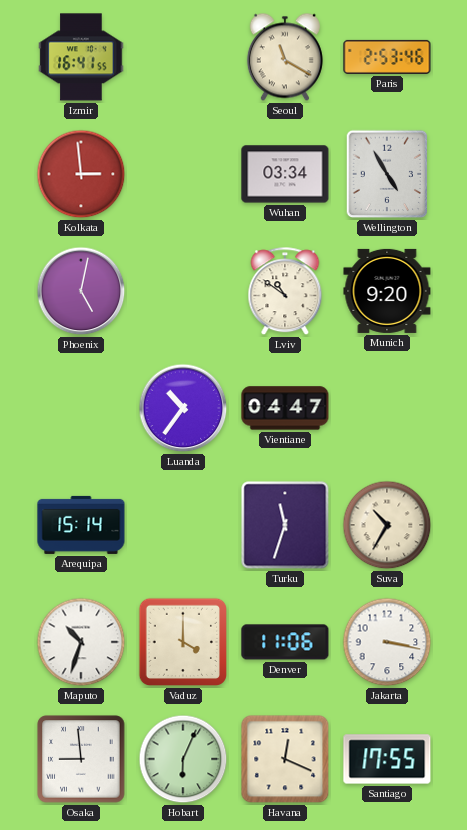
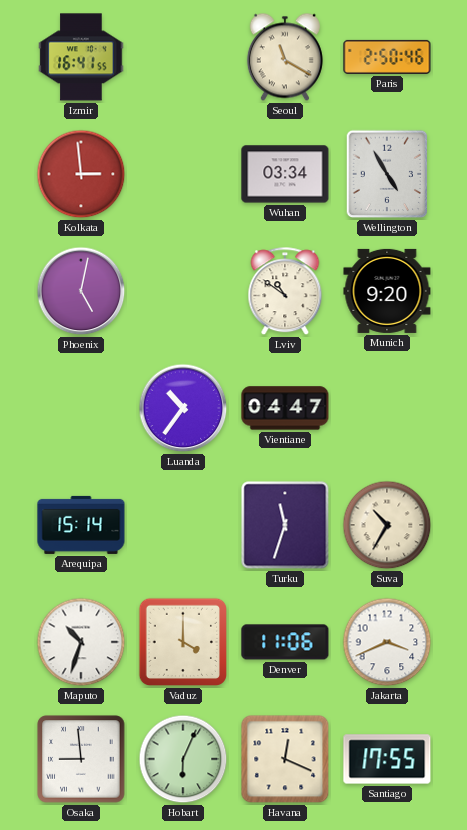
Paris: 2:53 -> 2:50
Jakarta: 3:17 -> 3:41
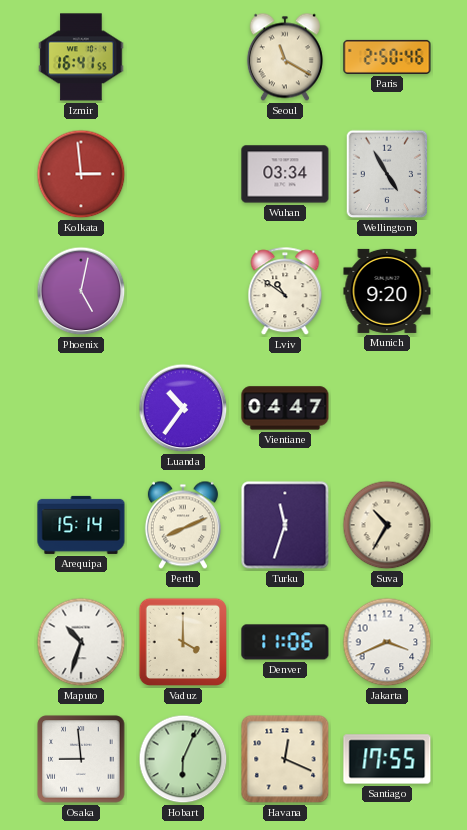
Perth: none -> 8:11
